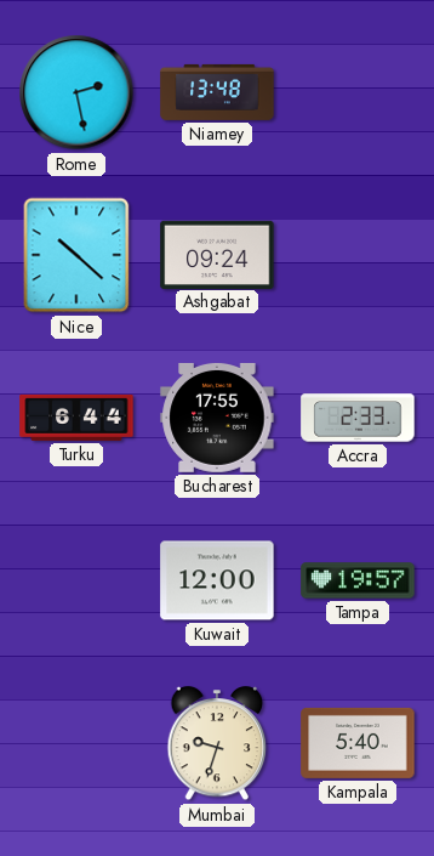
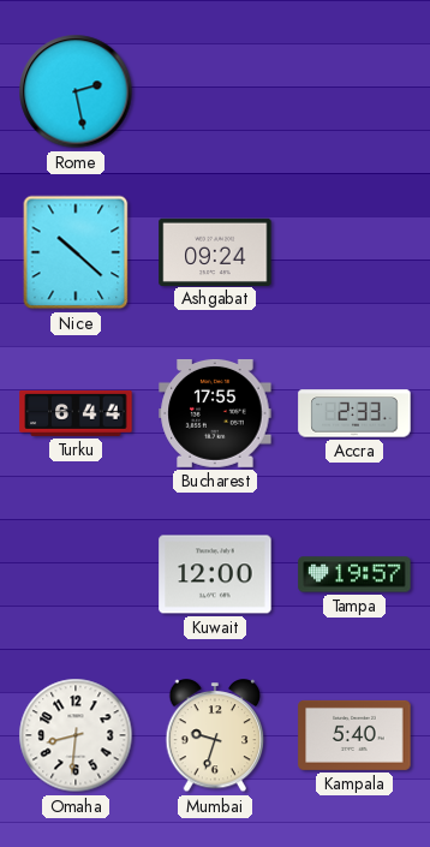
Niamey: 13:48 -> none
Omaha: none -> 8:31
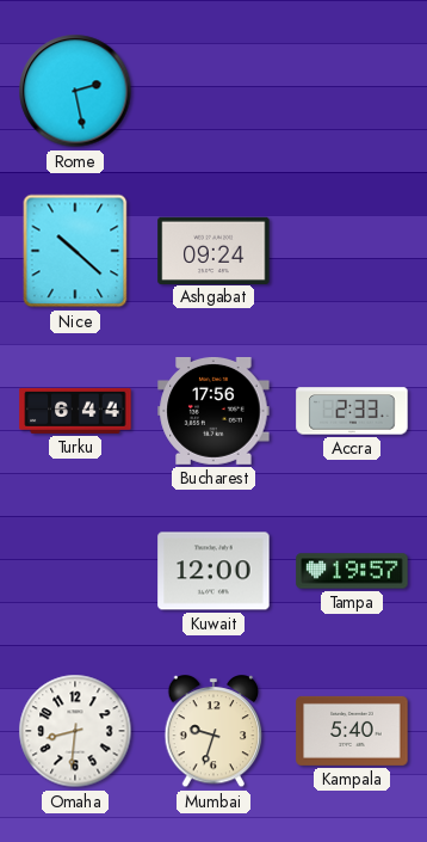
Bucharest: 17:55 -> 17:56
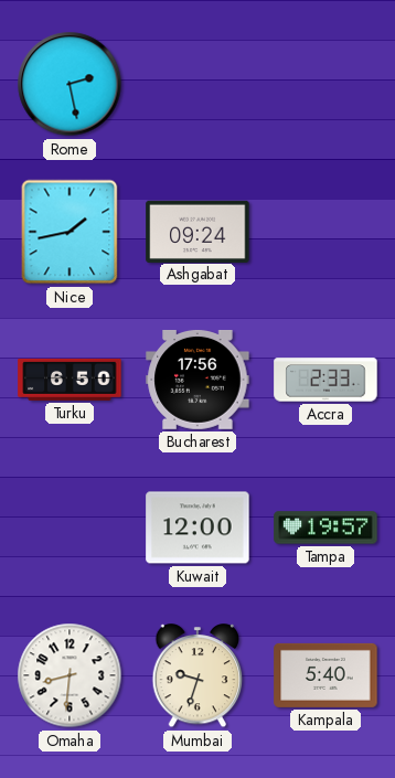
Nice: 10:22 -> 1:43
Turku: 6:44 -> 6:50
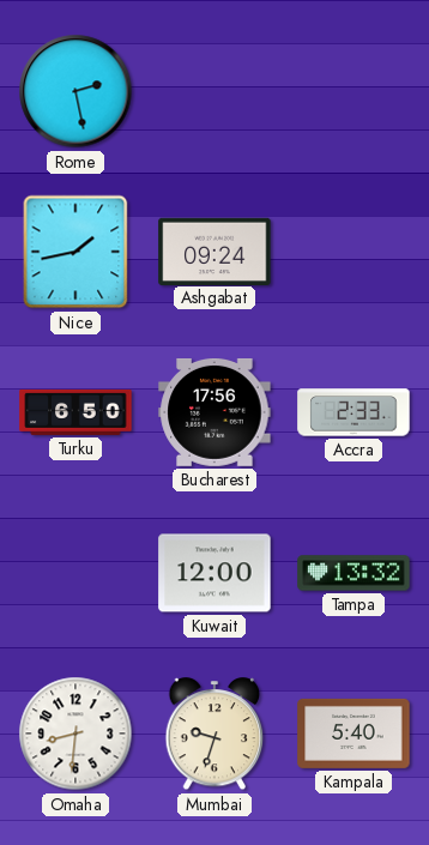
Tampa: 19:57 -> 13:32
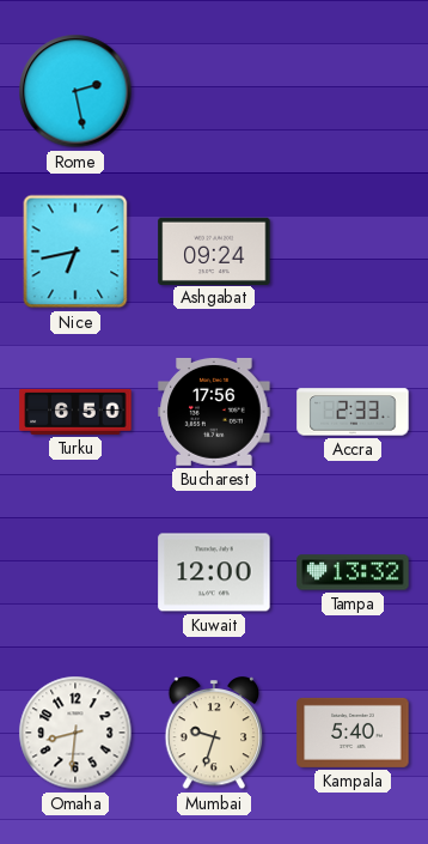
Nice: 1:43 -> 6:43
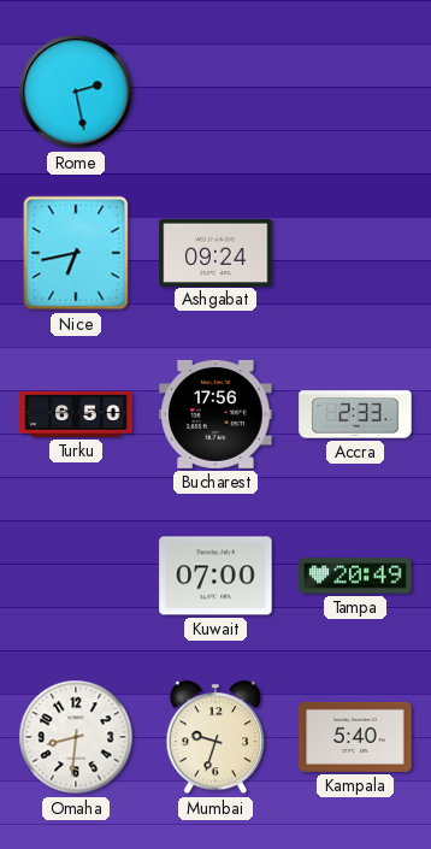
Kuwait: 12:00 -> 07:00
Tampa: 13:32 -> 20:49
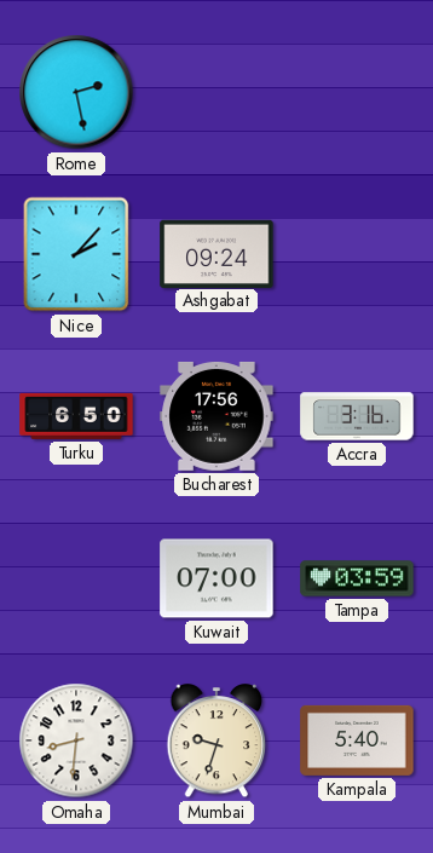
Nice: 6:43 -> 2:07
Accra: 2:33 -> 3:16
Tampa: 20:49 -> 03:59
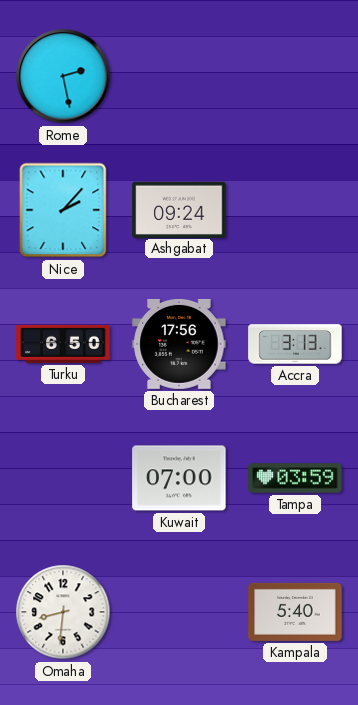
Accra: 3:16 -> 3:13
Mumbai: 9:33 -> none
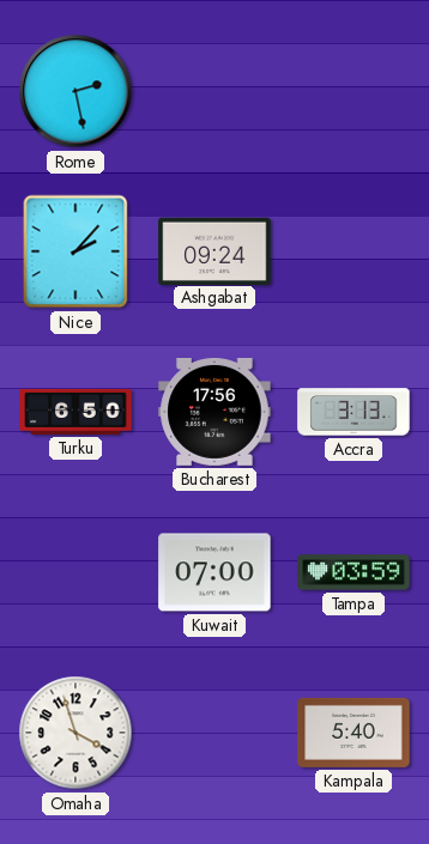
Omaha: 8:31 -> 3:57
